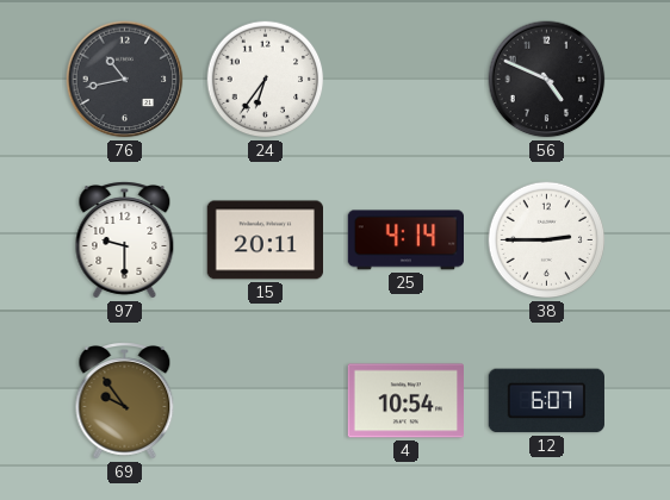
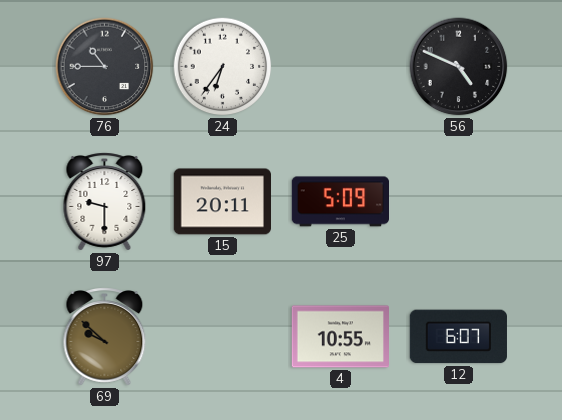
76: 10:43 -> 10:45
25: 4:14 -> 5:09
38: 2:45 -> none
69: 9:54 -> 9:52
4: 10:54 -> 10:55
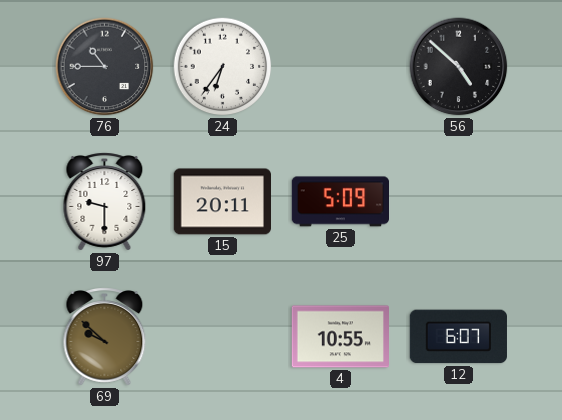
56: 4:49 -> 4:52
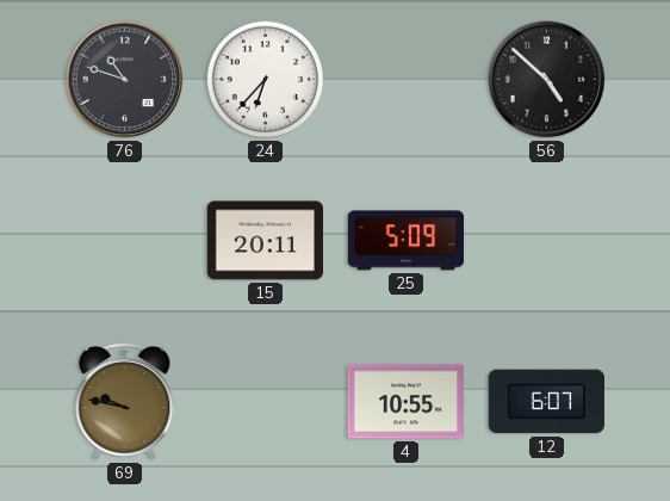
76: 10:45 -> 10:48
24: 6:36 -> 6:37
97: 9:30 -> none
69: 9:52 -> 9:47
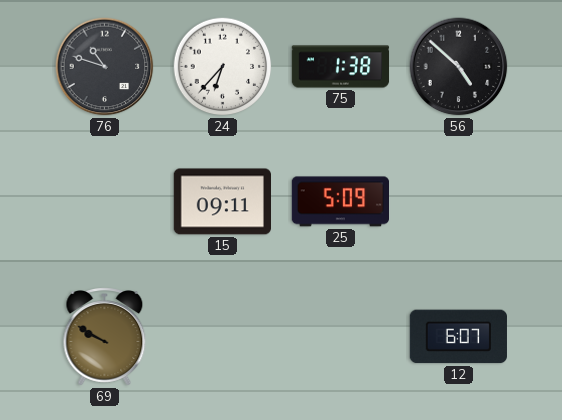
75: none -> 1:38
15: 20:11 -> 09:11
69: 9:47 -> 9:50
4: 10:55 -> none
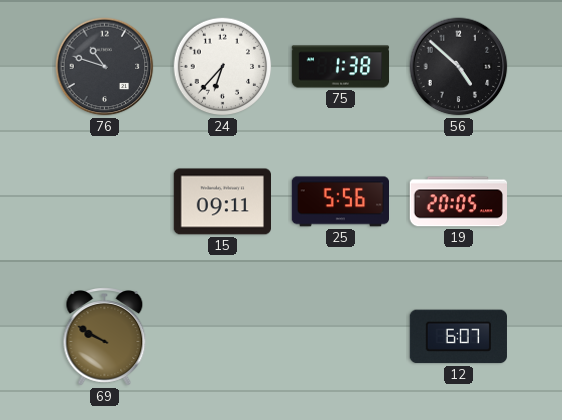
25: 5:09 -> 5:56
19: none -> 20:05
